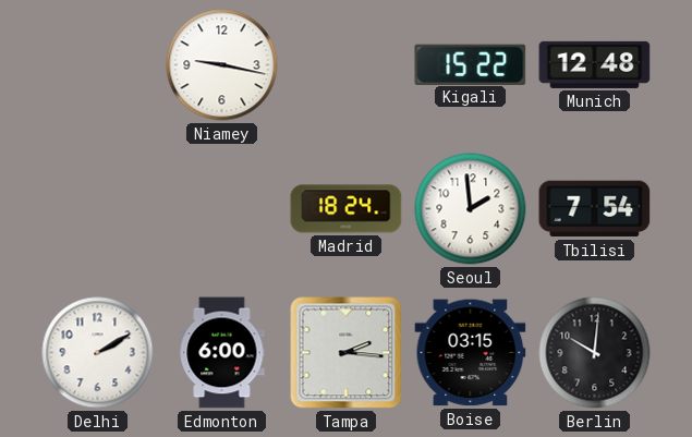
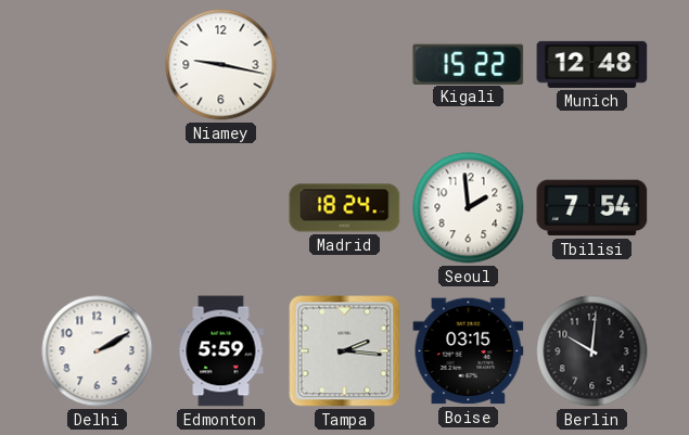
Edmonton: 6:00 -> 5:59
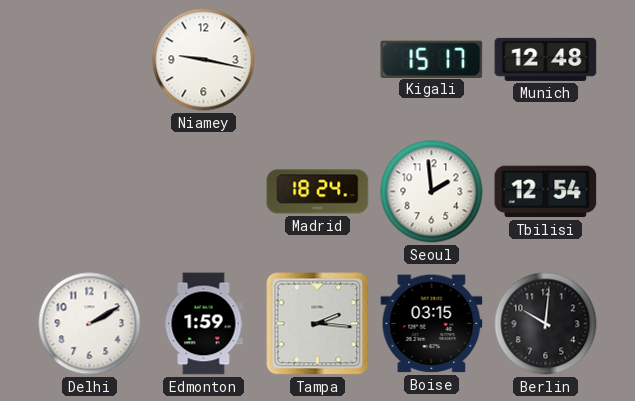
Kigali: 15:22 -> 15:17
Tbilisi: 7:54 -> 12:54
Edmonton: 5:59 -> 1:59
